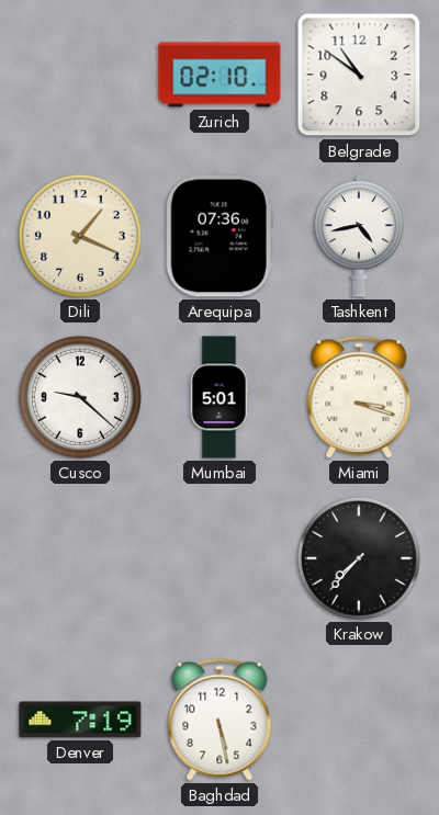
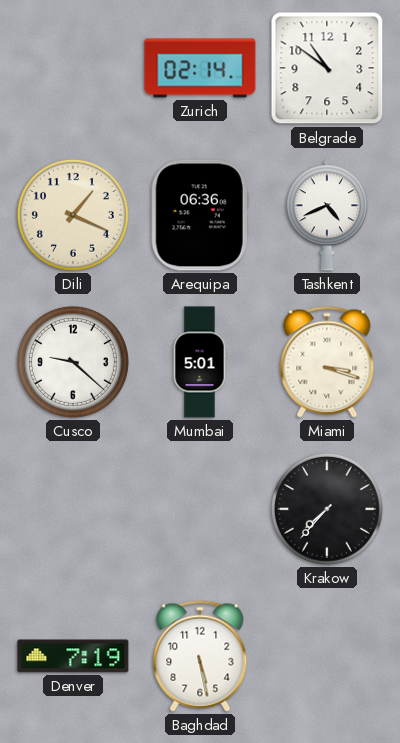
Zurich: 02:10 -> 02:14
Arequipa: 07:36 -> 06:36
Tashkent: 4:43 -> 4:41
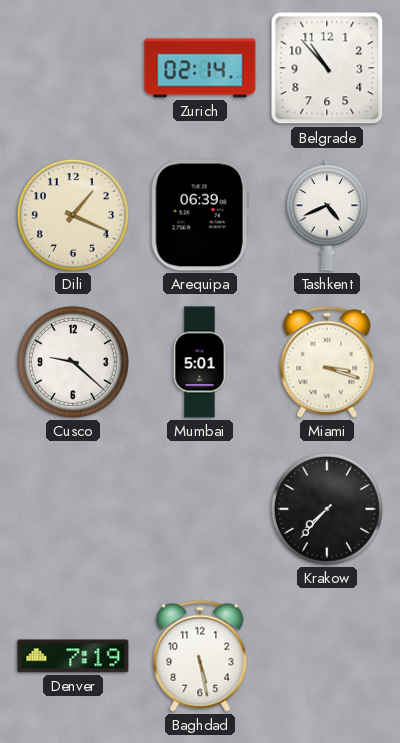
Belgrade: 10:51 -> 10:53
Arequipa: 06:36 -> 06:39
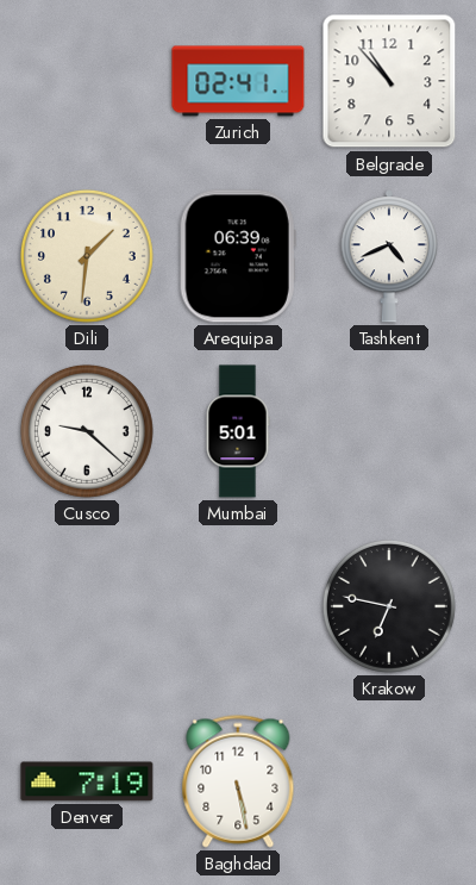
Zurich: 02:14 -> 02:41
Dili: 1:19 -> 1:31
Miami: 3:18 -> none
Krakow: 7:37 -> 6:47
